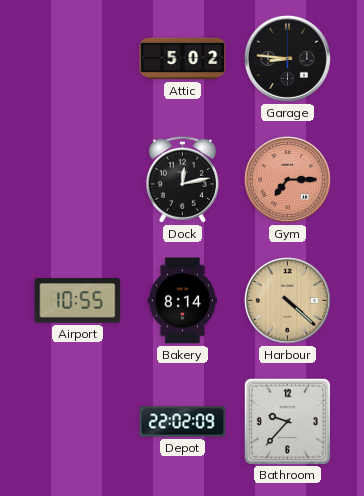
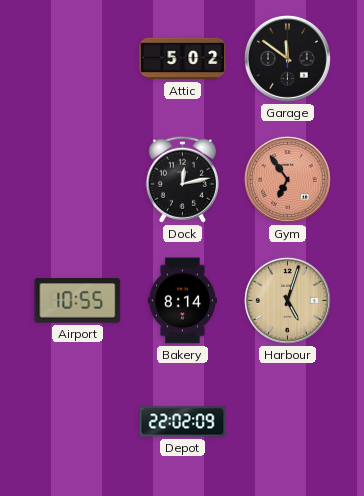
Garage: 8:46 -> 11:51
Gym: 7:15 -> 6:54
Harbour: 4:22 -> 5:03
Bathroom: 9:37 -> none
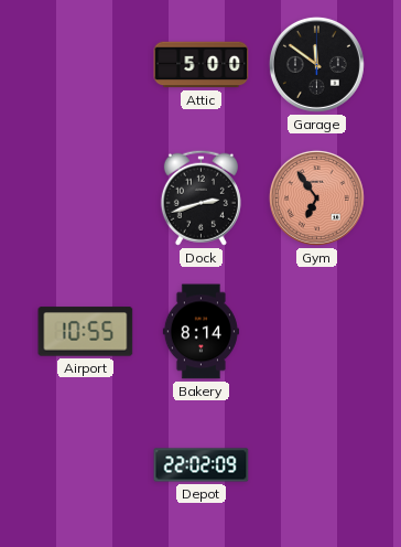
Attic: 5:02 -> 5:00
Dock: 12:13 -> 2:42
Harbour: 5:03 -> none
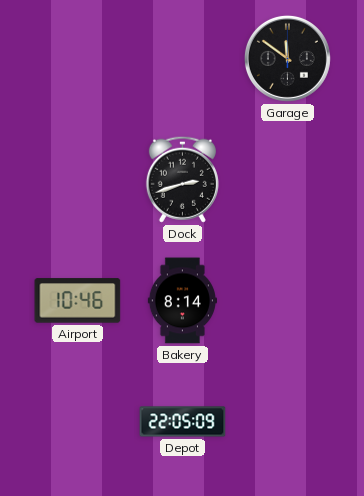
Attic: 5:00 -> none
Gym: 6:54 -> none
Airport: 10:55 -> 10:46
Depot: 22:02 -> 22:05
